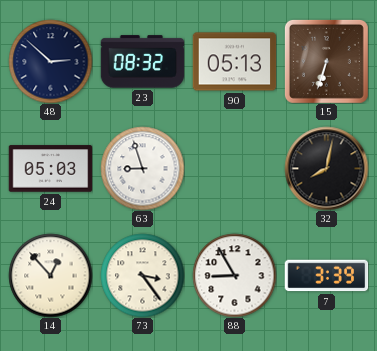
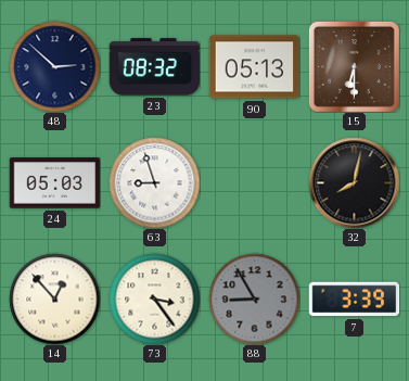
15: 6:33 -> 6:30
88 dial: white -> grey
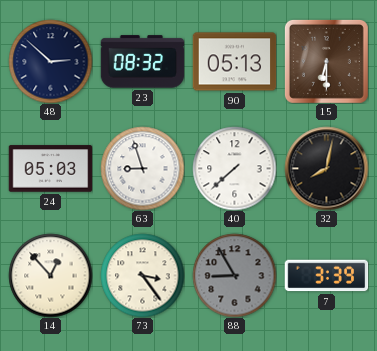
40: none -> 7:38
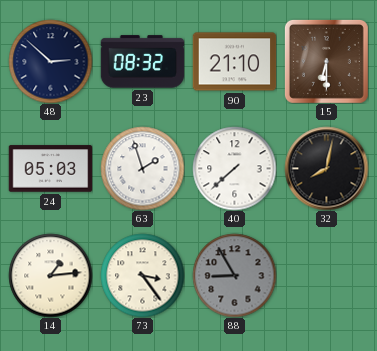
90: 05:13 -> 21:10
63: 8:57 -> 1:57
14: 12:53 -> 1:14
7: 3:39 -> none
